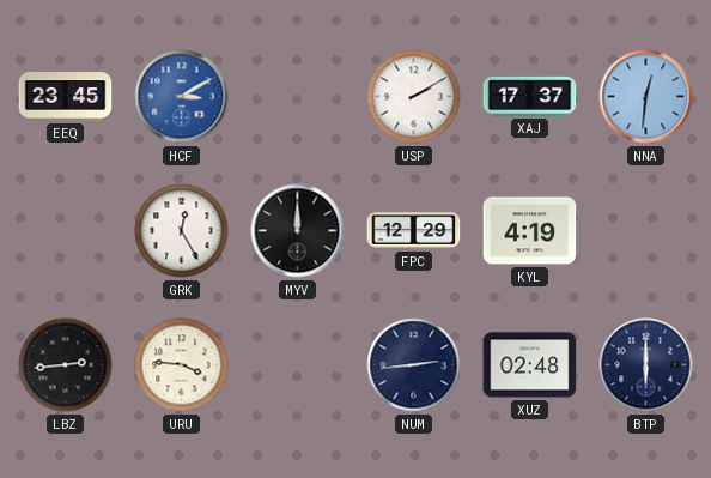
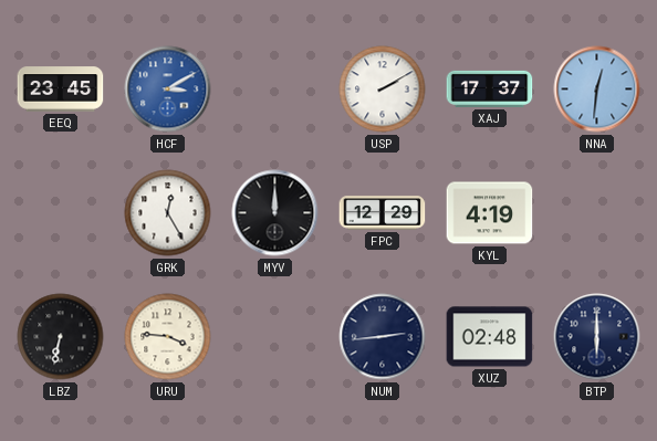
LBZ: 2:44 -> 6:32
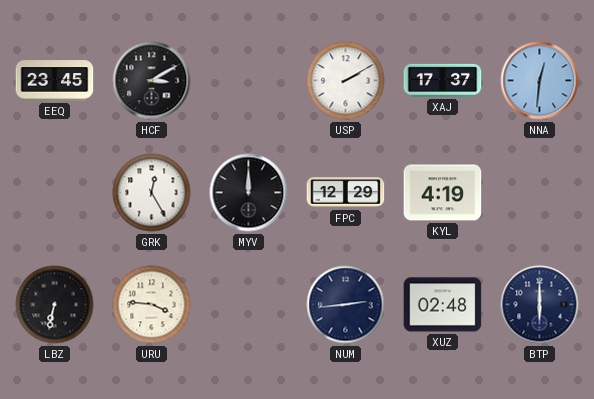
HCF dial: blue -> black
